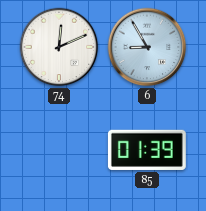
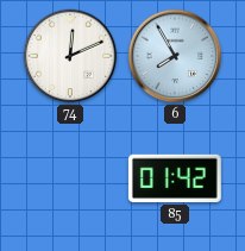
6: 8:55 -> 7:55
85: 01:39 -> 01:42
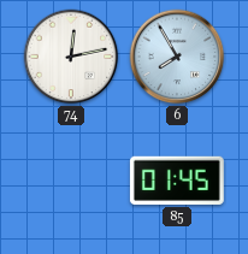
74: 12:11 -> 12:13
85: 01:42 -> 01:45
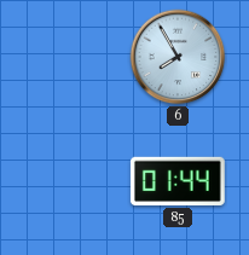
74: 12:13 -> none
85: 01:45 -> 01:44
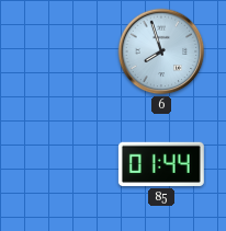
6: 7:55 -> 7:57
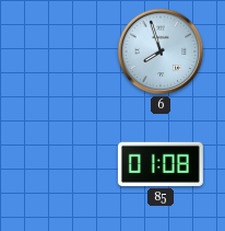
85: 01:44 -> 01:08
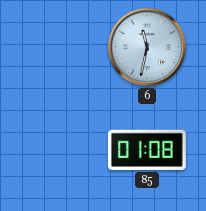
6: 7:57 -> 11:32
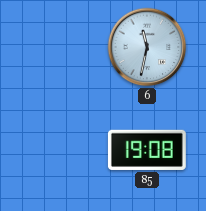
85: 01:08 -> 19:08
